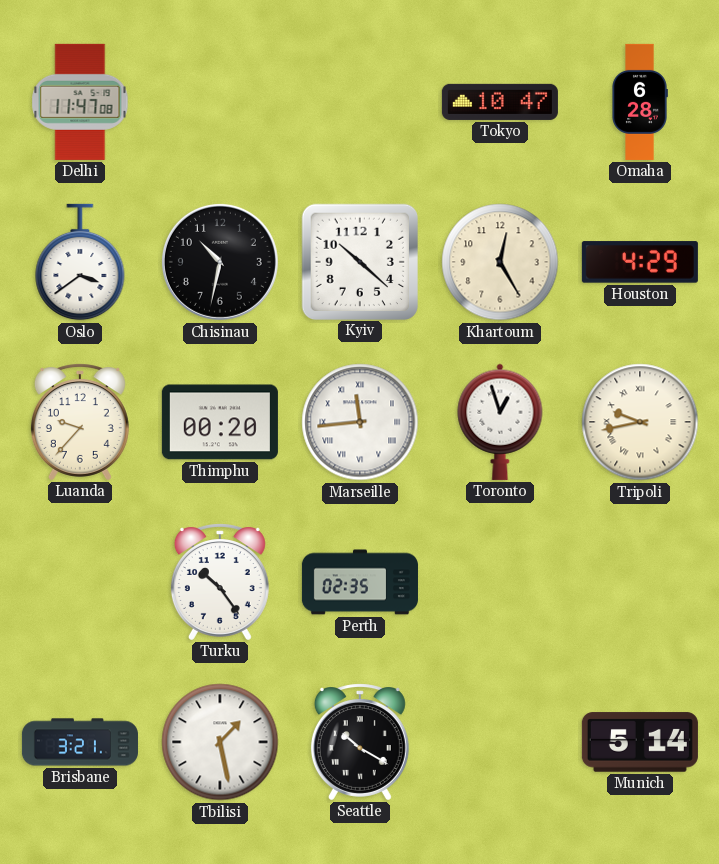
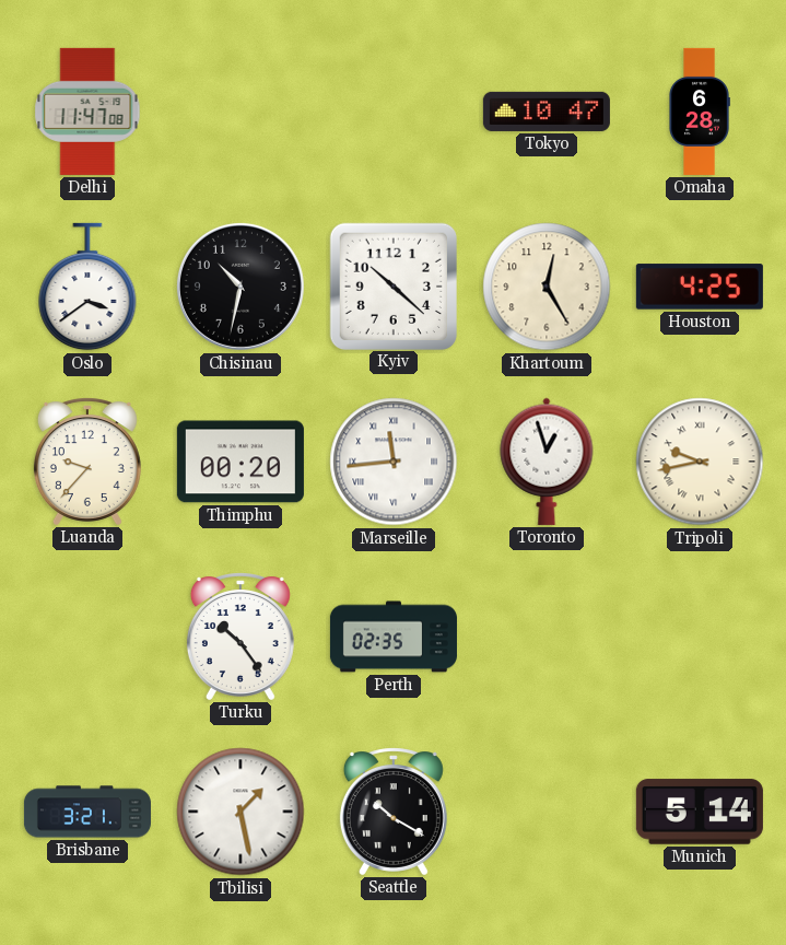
Houston: 4:29 -> 4:25
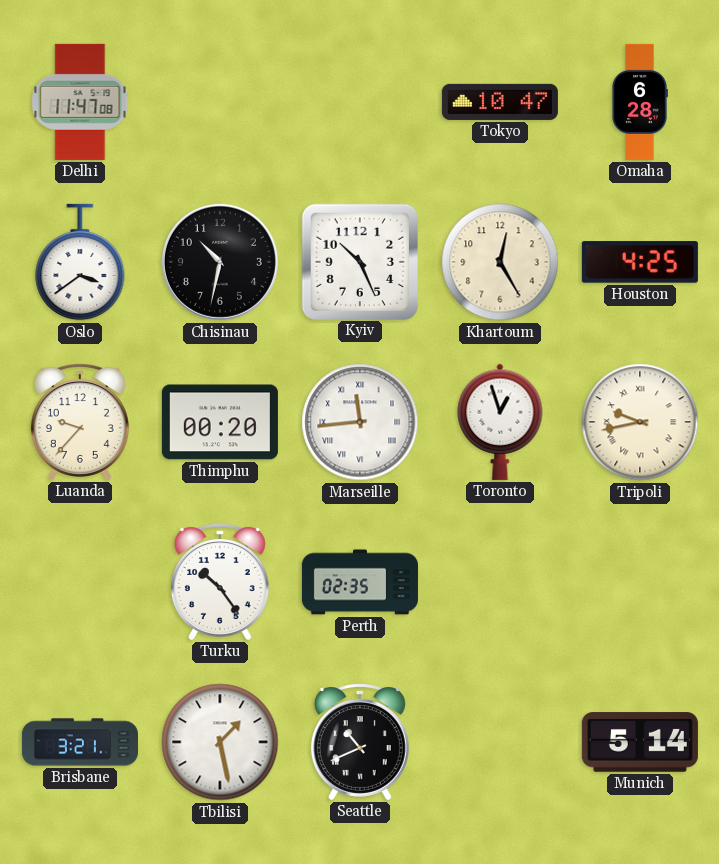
Kyiv: 10:22 -> 10:26
Seattle: 10:20 -> 10:41
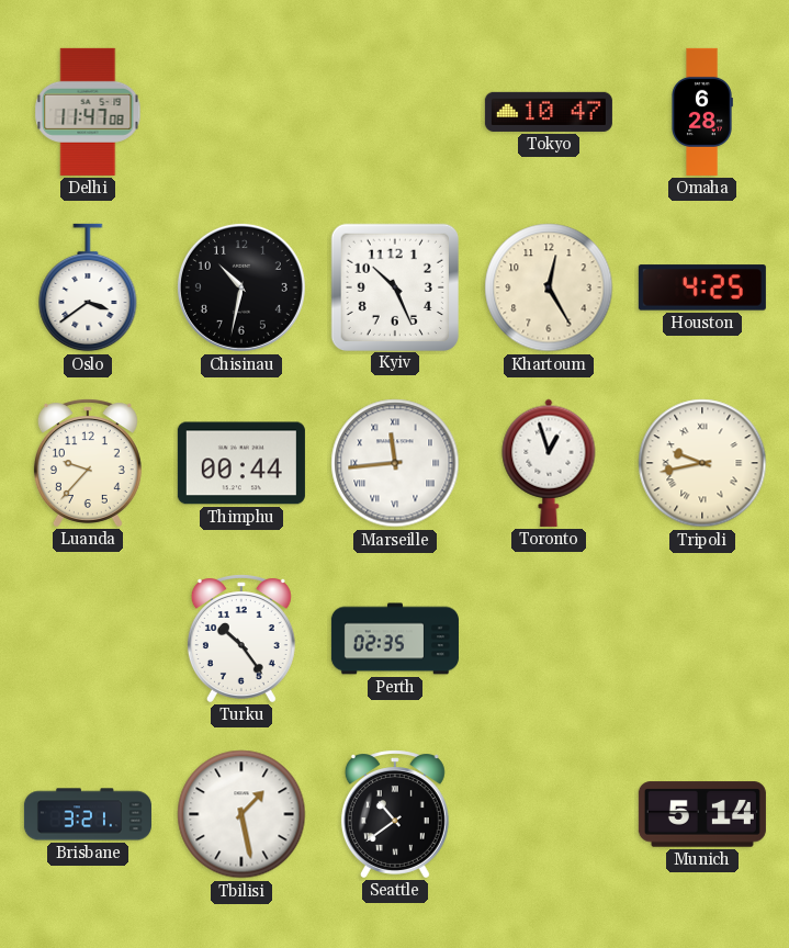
Thimphu: 00:20 -> 00:44
Seattle: 10:41 -> 10:39
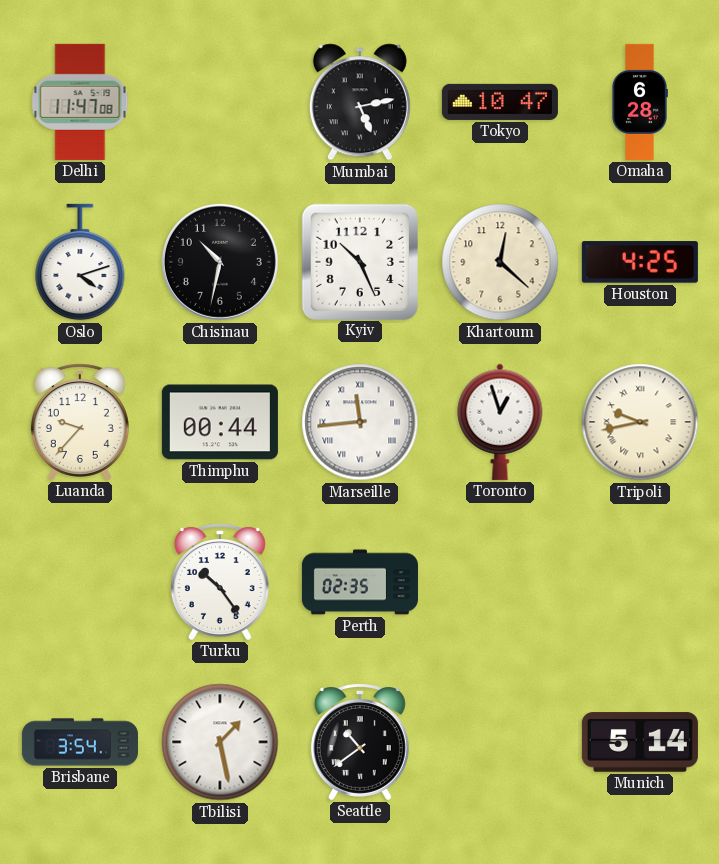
Mumbai: none -> 5:13
Oslo: 3:39 -> 4:12
Khartoum: 12:25 -> 12:22
Brisbane: 3:21 -> 3:54
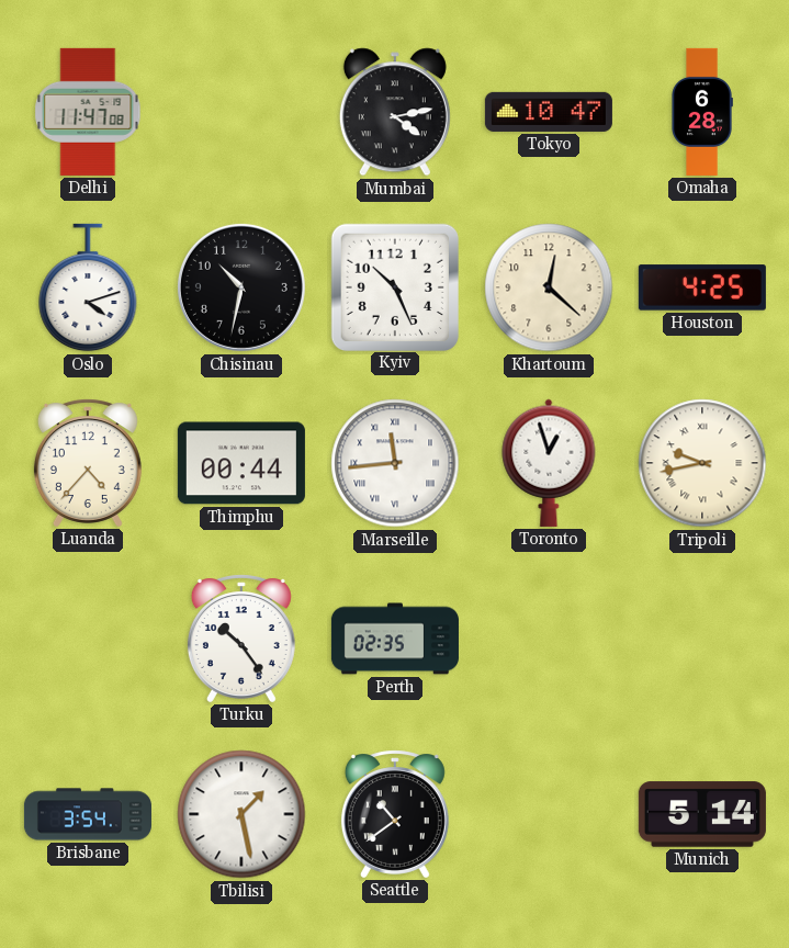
Mumbai: 5:13 -> 4:13
Luanda: 9:37 -> 4:37
